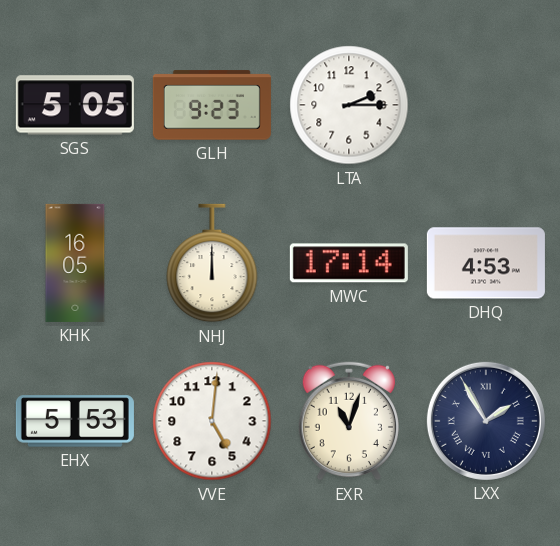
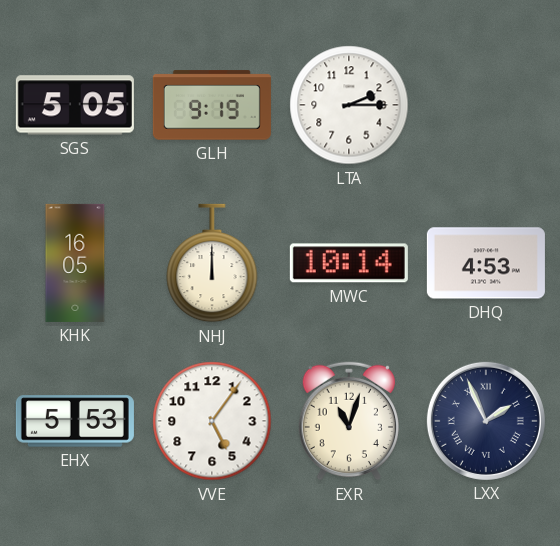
GLH: 9:23 -> 9:19
MWC: 17:14 -> 10:14
VVE: 5:01 -> 5:06
LXX: 1:55 -> 1:56
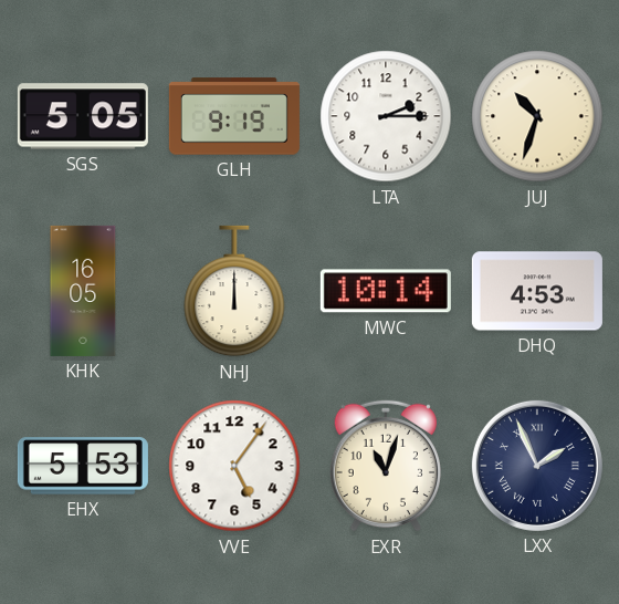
JUJ: none -> 10:33
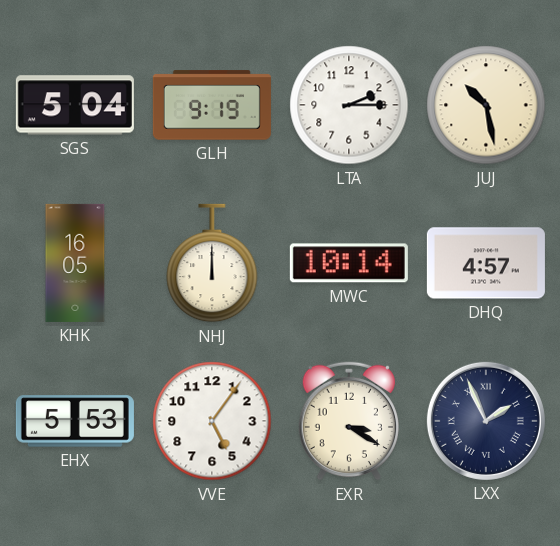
SGS: 5:05 -> 5:04
JUJ: 10:33 -> 10:28
DHQ: 4:53 -> 4:57
EXR: 11:03 -> 3:20
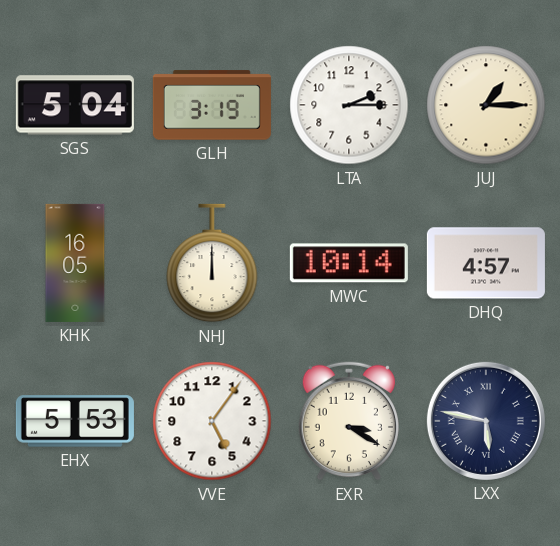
GLH: 9:19 -> 3:19
JUJ: 10:28 -> 1:15
LXX: 1:56 -> 5:47
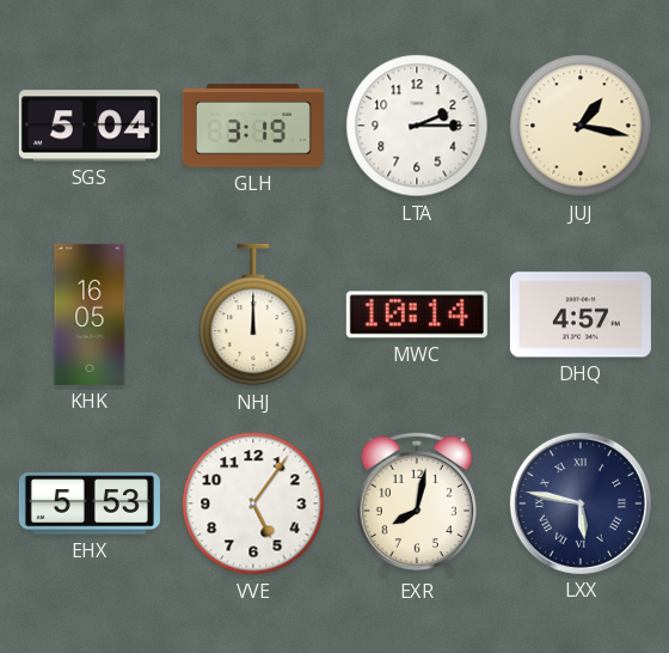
JUJ: 1:15 -> 1:17
EXR: 3:20 -> 8:02
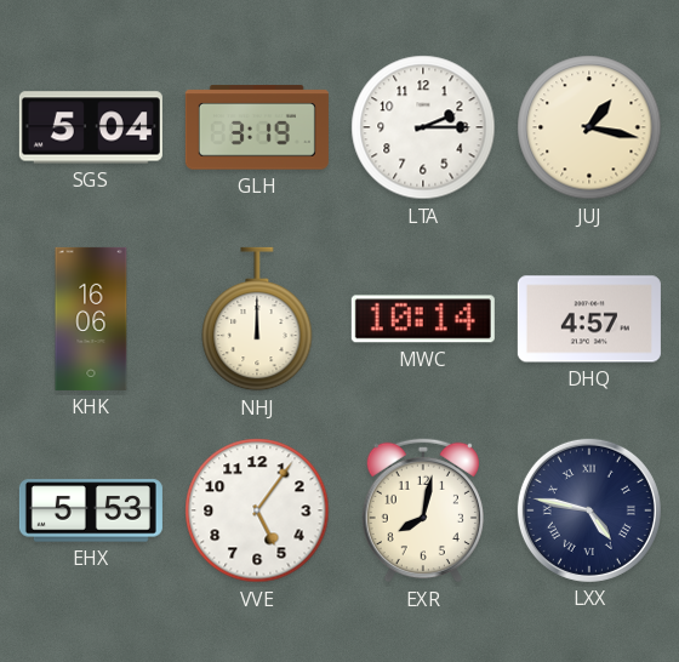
KHK: 16:05 -> 16:06
LXX: 5:47 -> 4:47
